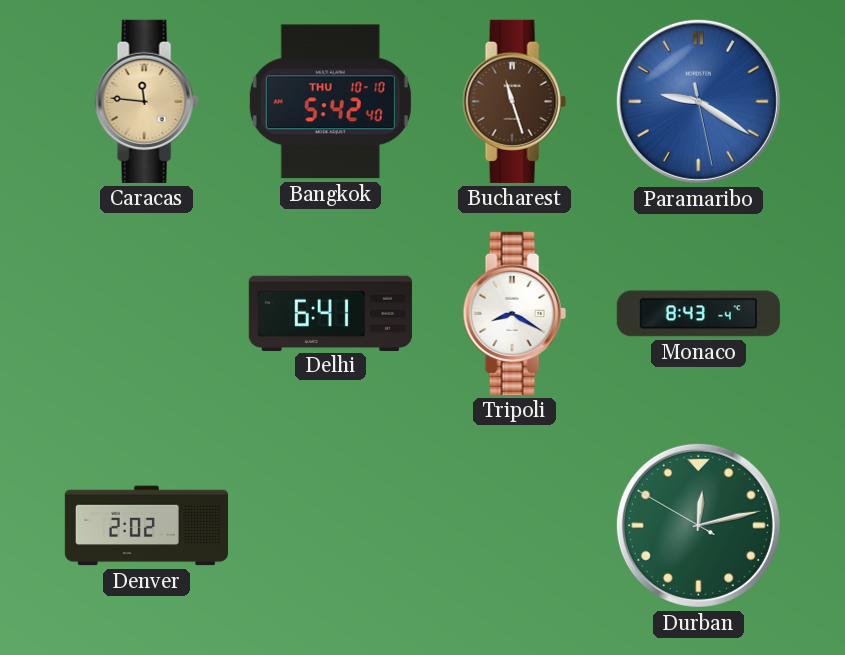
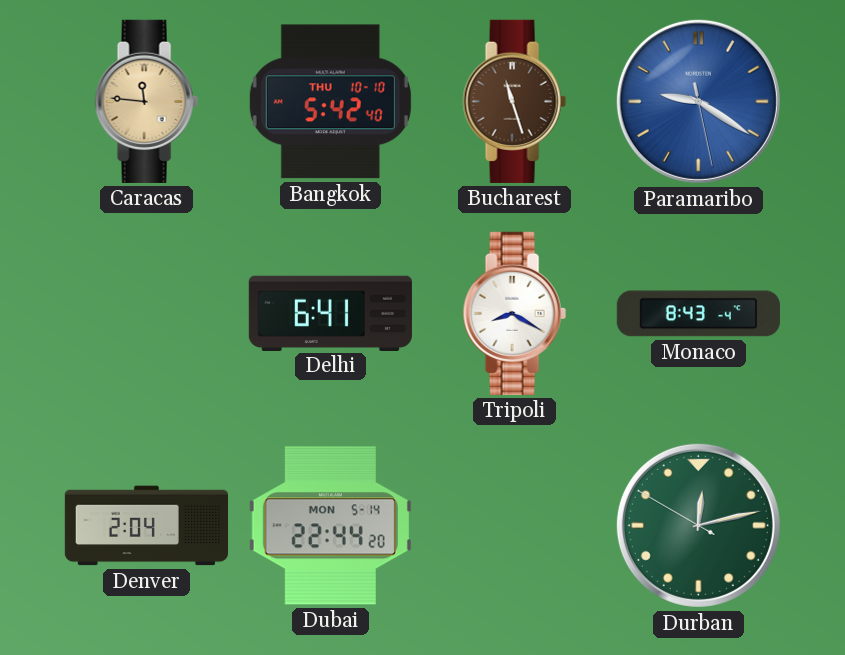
Denver: 2:02 -> 2:04
Dubai: none -> 22:44
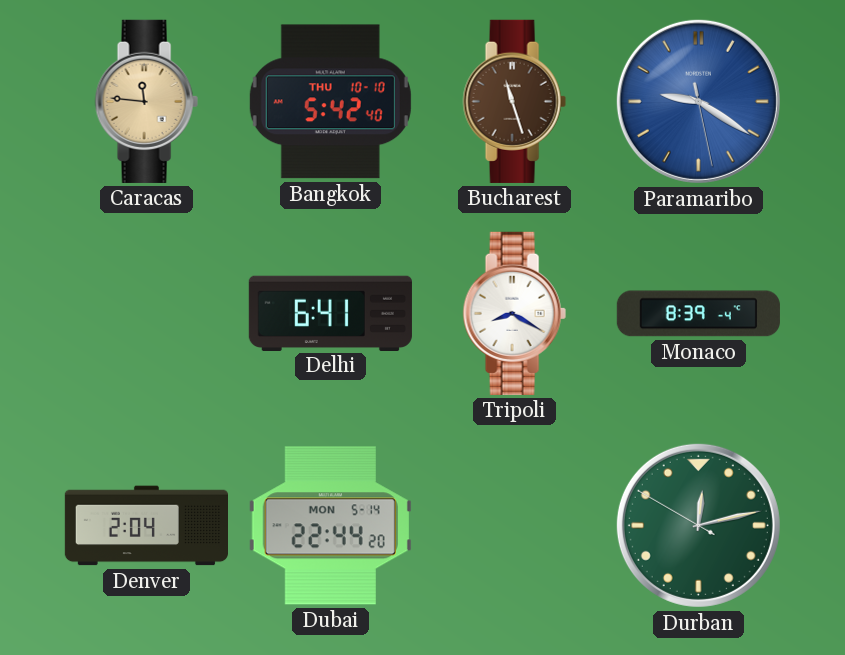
Monaco: 8:43 -> 8:39
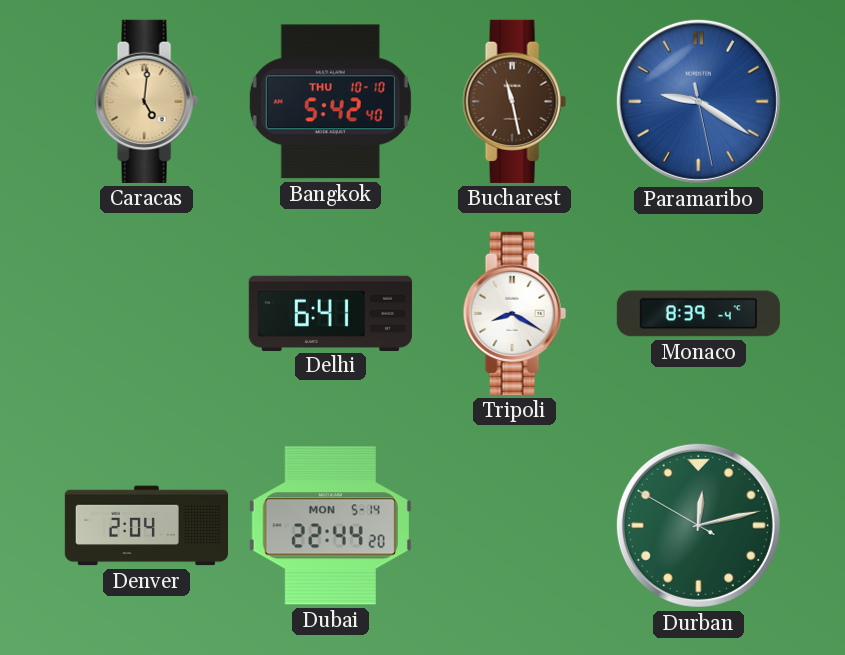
Caracas: 11:46 -> 5:01
Bucharest: 11:27 -> 11:28
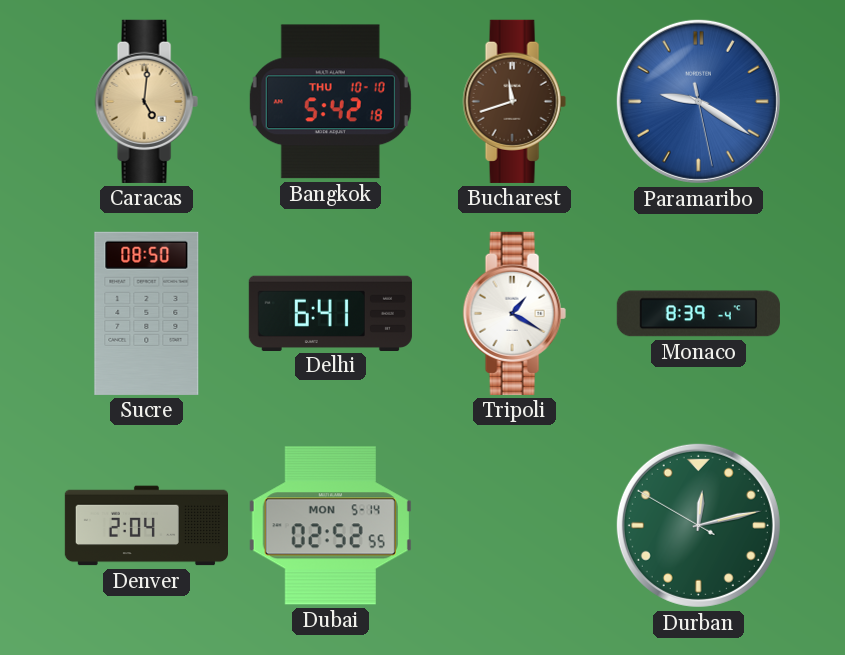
Bangkok: 5:42:40 -> 5:42:18
Bucharest: 11:28 -> 11:42
Sucre: none -> 08:50
Tripoli: 8:20 -> 1:20
Dubai: 22:44 -> 02:52
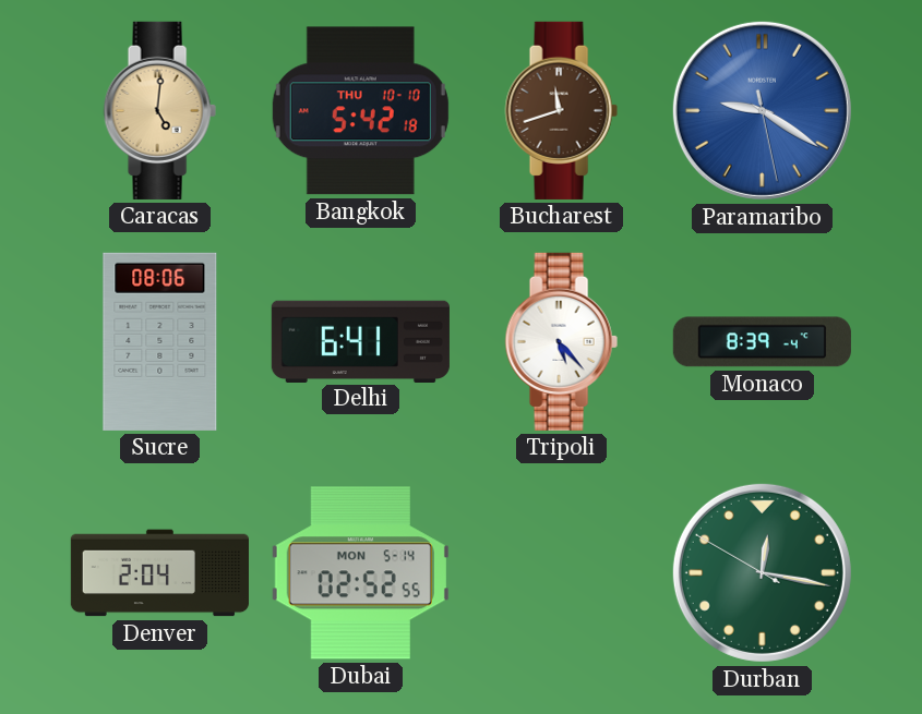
Sucre: 08:50 -> 08:06
Tripoli: 1:20 -> 5:23
Durban: 12:12 -> 12:16
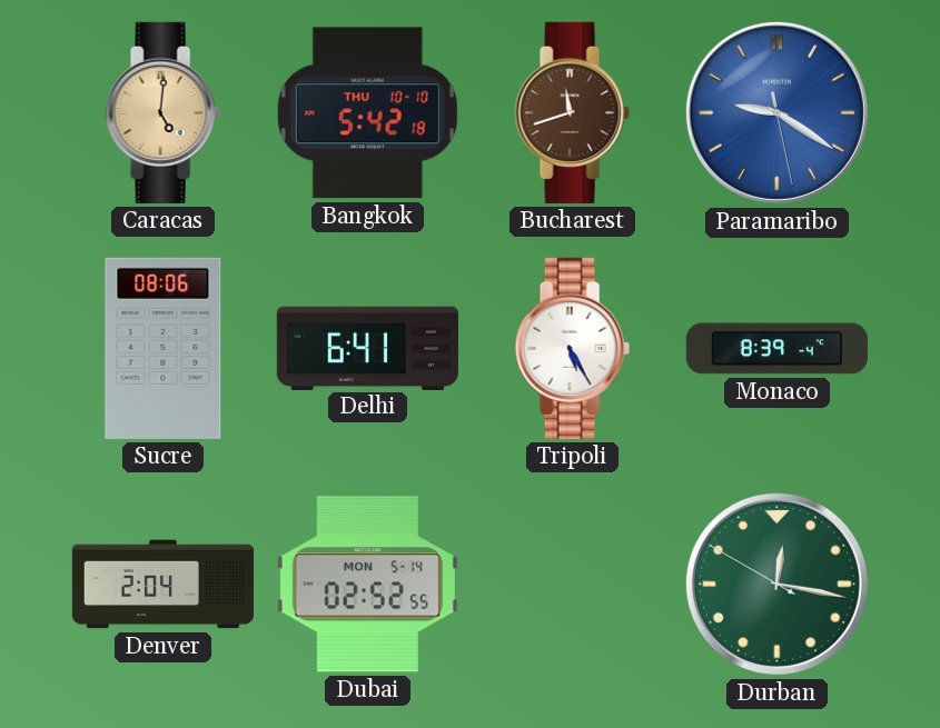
Tripoli: 5:23 -> 5:25
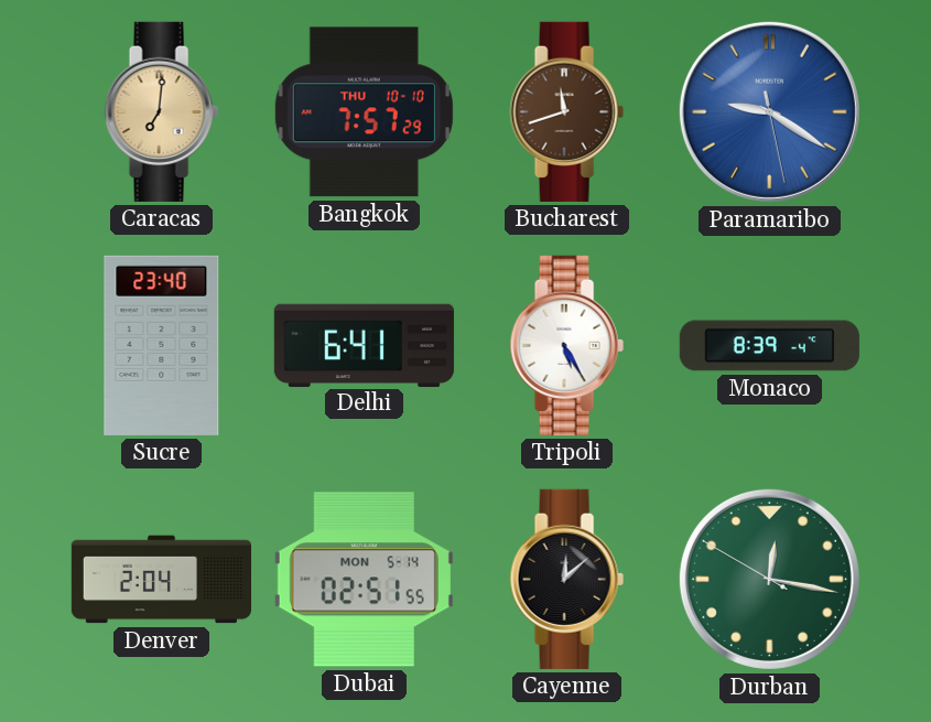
Caracas: 5:01 -> 7:01
Bangkok: 5:42 -> 7:57
Sucre: 08:06 -> 23:40
Dubai: 02:52 -> 02:51
Cayenne: none -> 12:08
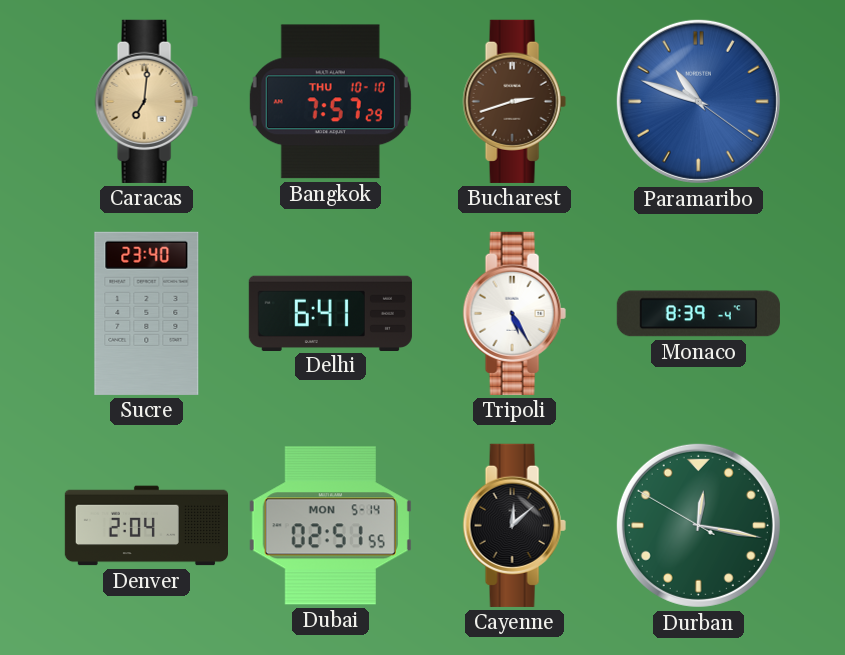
Bucharest: 11:42 -> 2:42
Paramaribo: 9:20 -> 10:48
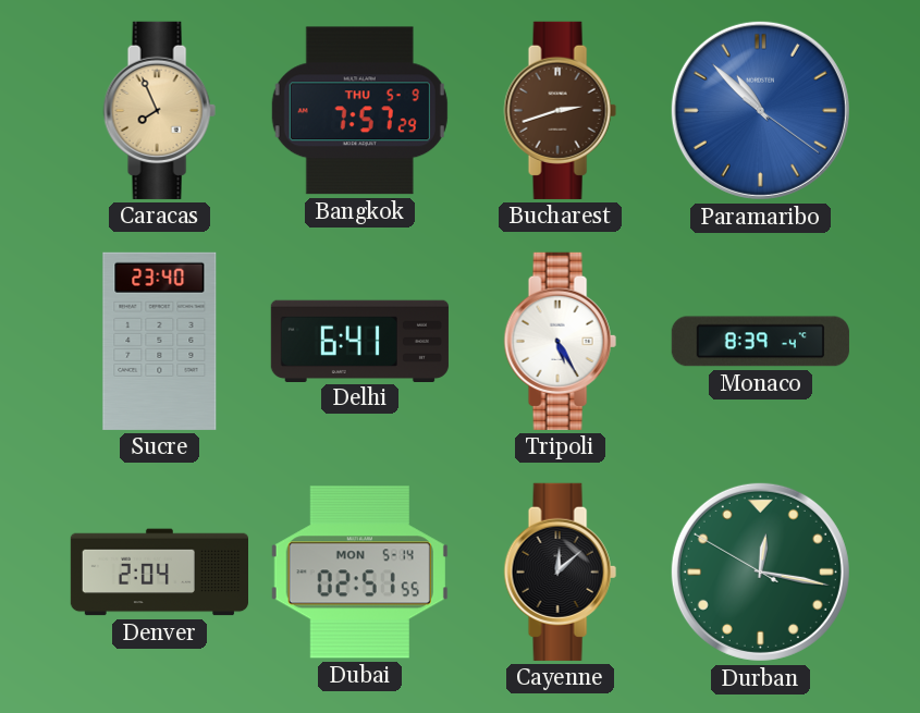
Caracas: 7:01 -> 7:56
Bangkok date: THU 10-10 -> THU 5-9
Paramaribo: 10:48 -> 10:52
